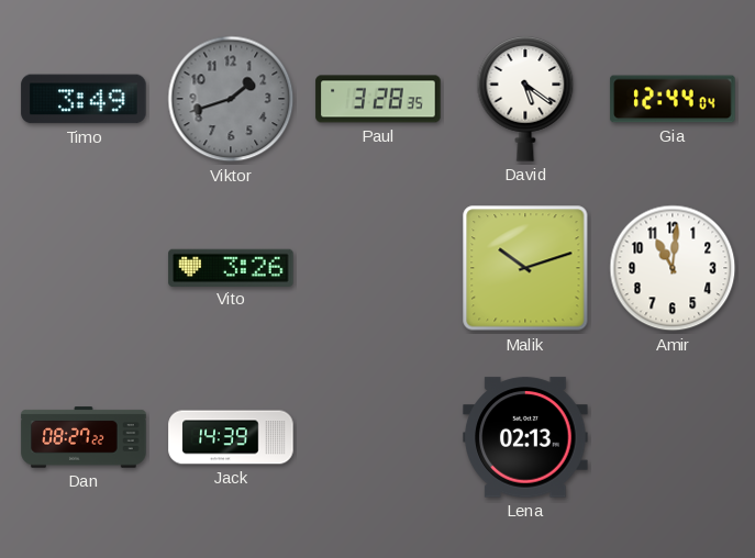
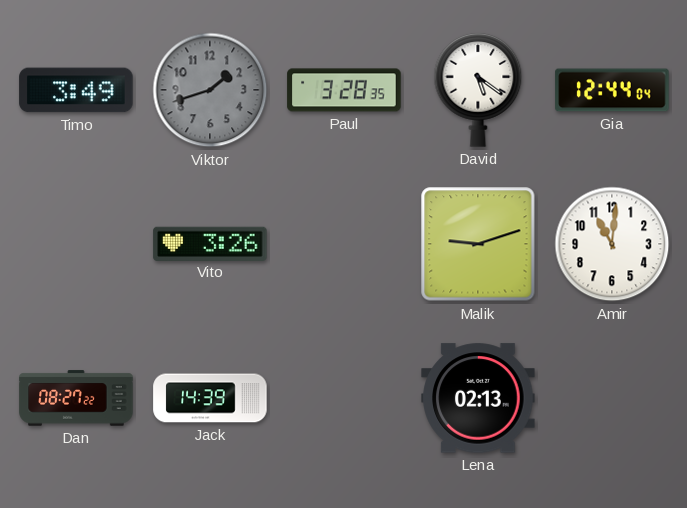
Malik: 10:12 -> 9:12
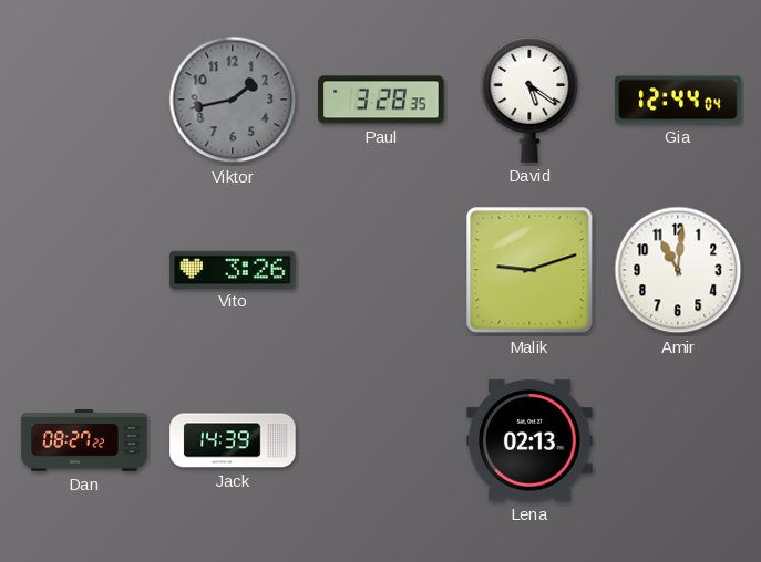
Timo: 3:49 -> none
Viktor: 1:42 -> 1:43
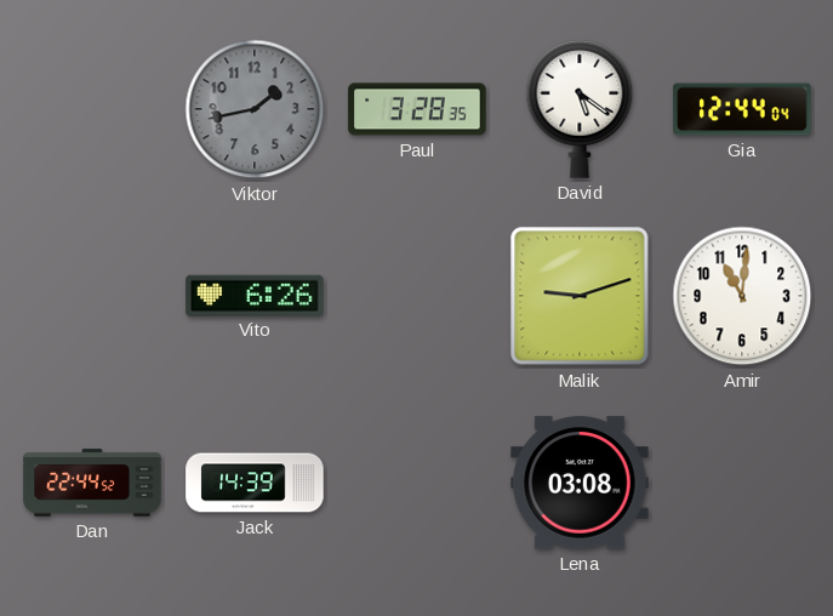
Vito: 3:26 -> 6:26
Dan: 08:27 -> 22:44
Lena: 02:13 -> 03:08
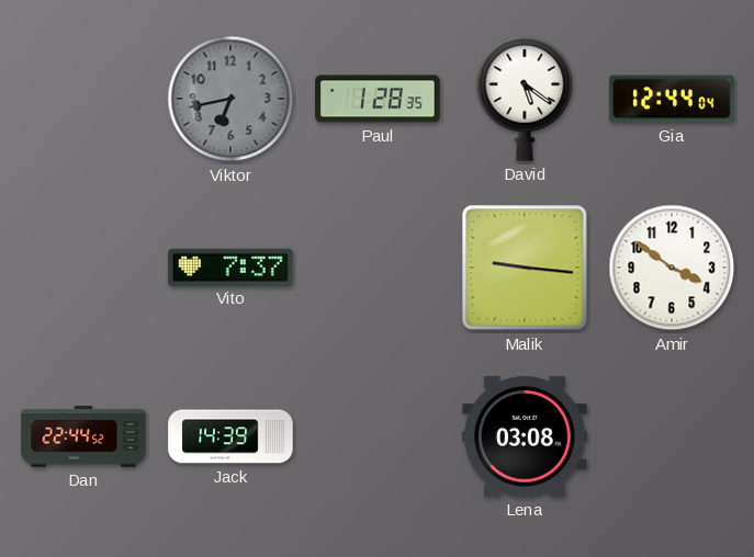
Viktor: 1:43 -> 6:43
Paul: 3:28 -> 1:28
Vito: 6:26 -> 7:37
Malik: 9:12 -> 9:16
Amir: 11:01 -> 3:51
